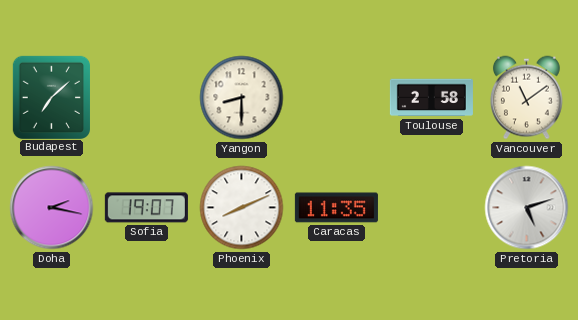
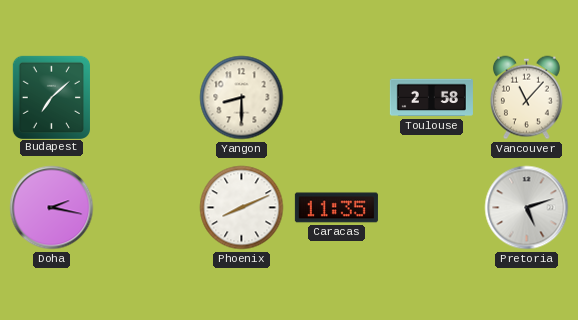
Vancouver: 11:09 -> 11:07
Sofia: 19:07 -> none
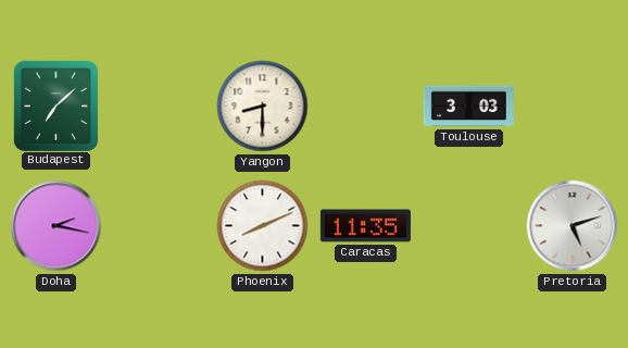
Toulouse: 2:58 -> 3:03
Vancouver: 11:07 -> none
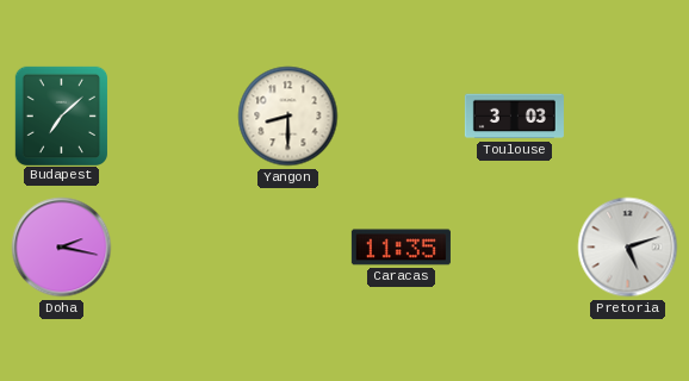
Phoenix: 8:11 -> none
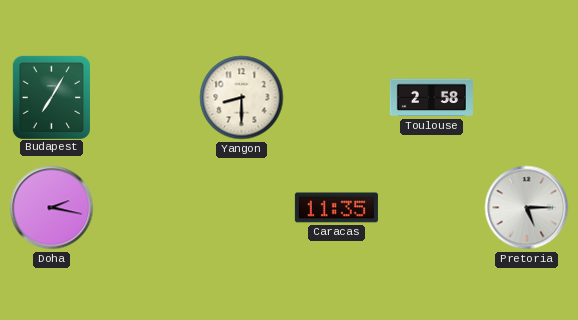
Budapest: 7:08 -> 7:05
Toulouse: 3:03 -> 2:58
Pretoria: 5:12 -> 5:15
